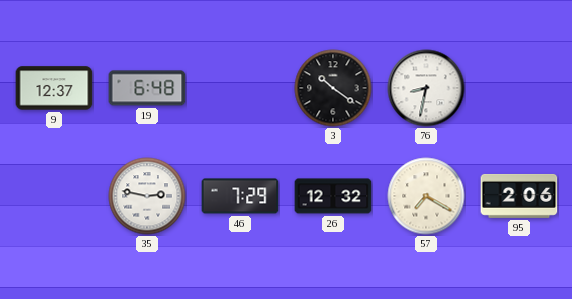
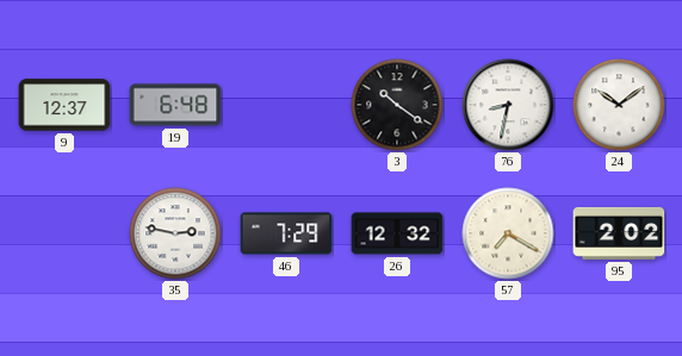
24: none -> 10:09
95: 2:06 -> 2:02
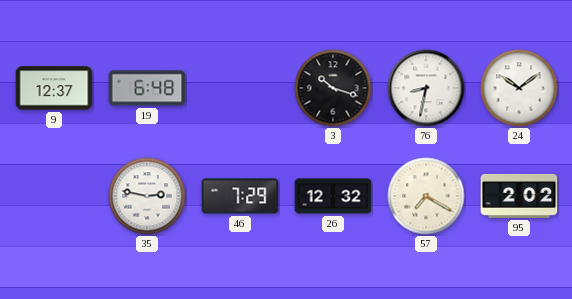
3: 10:21 -> 10:18
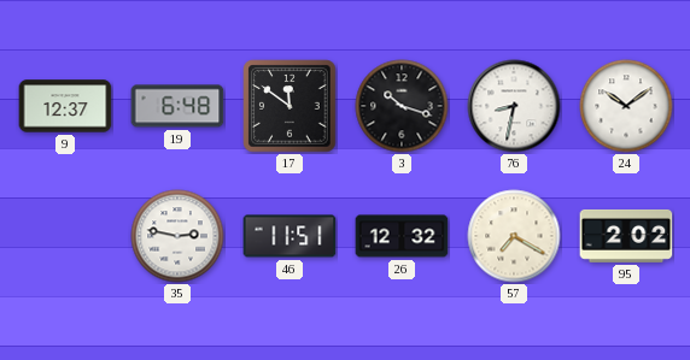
17: none -> 11:51
46: 7:29 -> 11:51
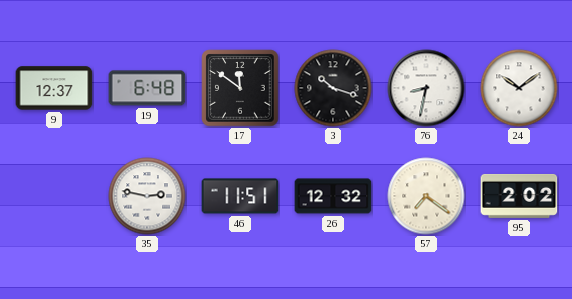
57: 7:20 -> 7:21
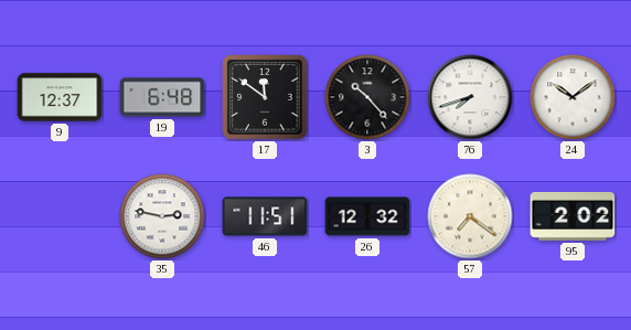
3: 10:18 -> 10:23
76: 8:32 -> 7:42
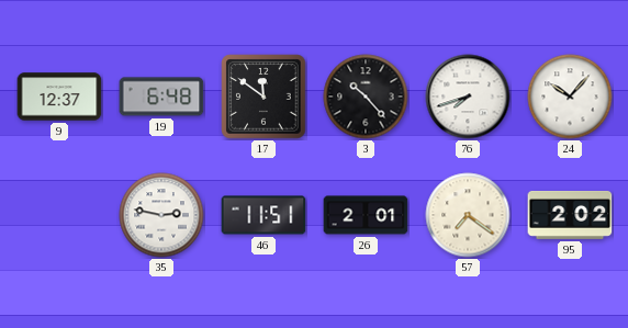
24: 10:09 -> 10:07
26: 12:32 -> 2:01
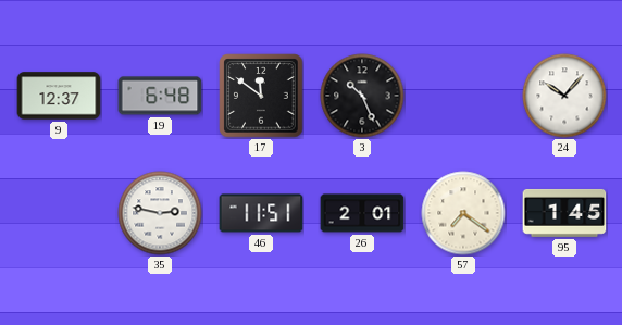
3: 10:23 -> 10:26
76: 7:42 -> none
95: 2:02 -> 1:45
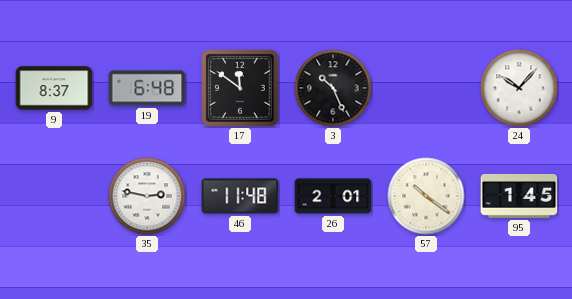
9: 12:37 -> 8:37
46: 11:51 -> 11:48
57: 7:21 -> 10:21
